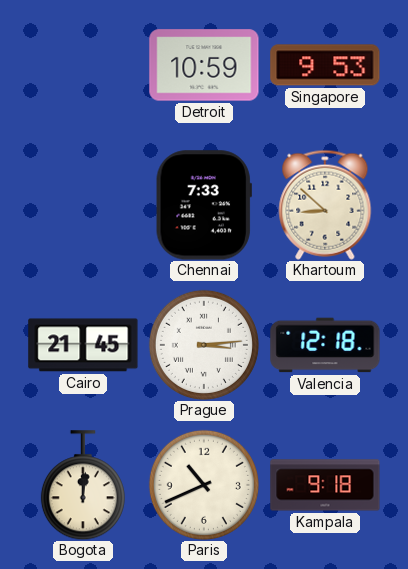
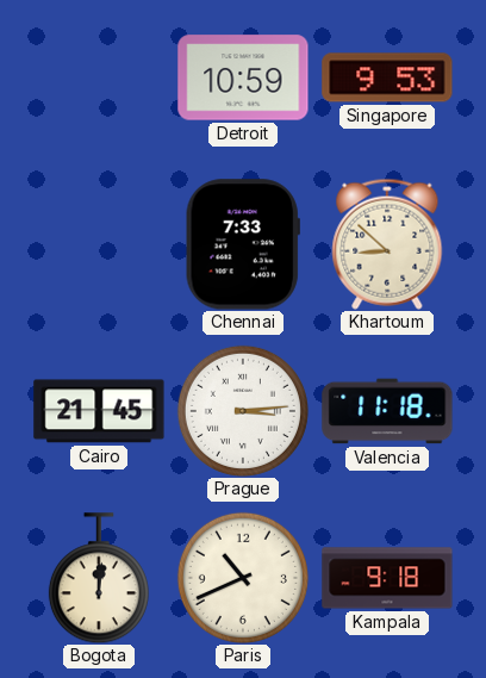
Valencia: 12:18 -> 11:18
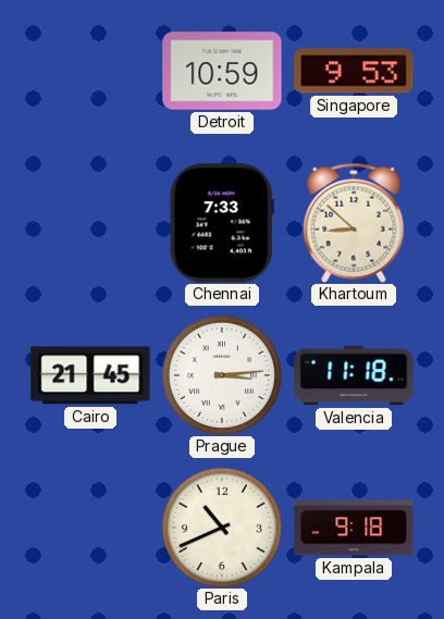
Bogota: 12:01 -> none
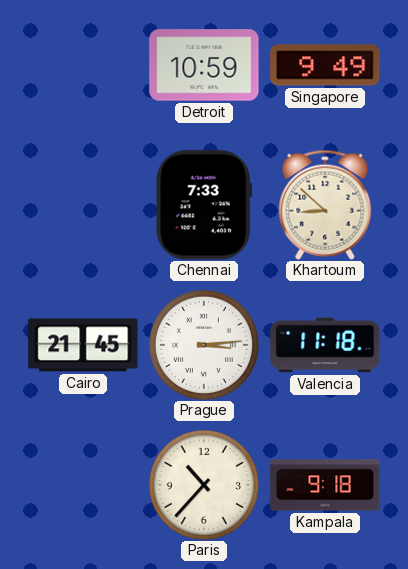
Singapore: 9:53 -> 9:49
Paris: 10:41 -> 10:37
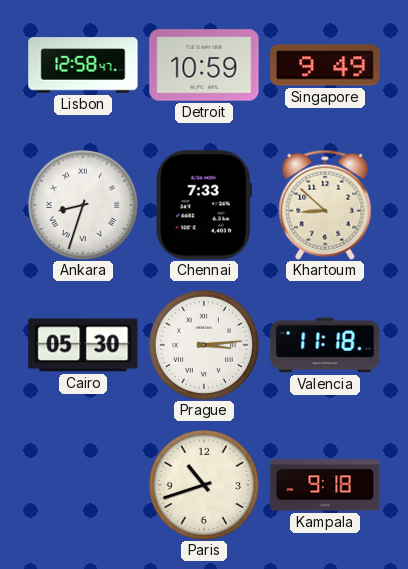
Lisbon: none -> 12:58
Ankara: none -> 8:33
Cairo: 21:45 -> 05:30
Paris: 10:37 -> 10:42
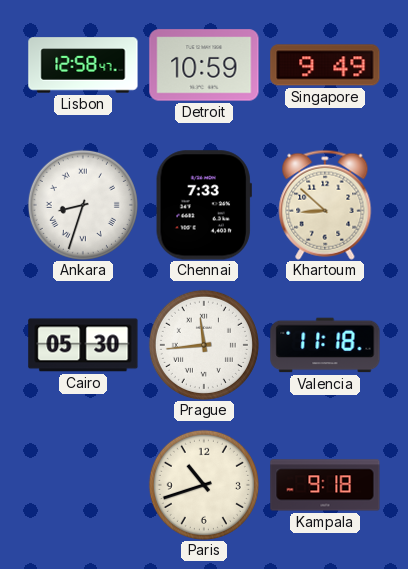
Prague: 3:14 -> 11:44
